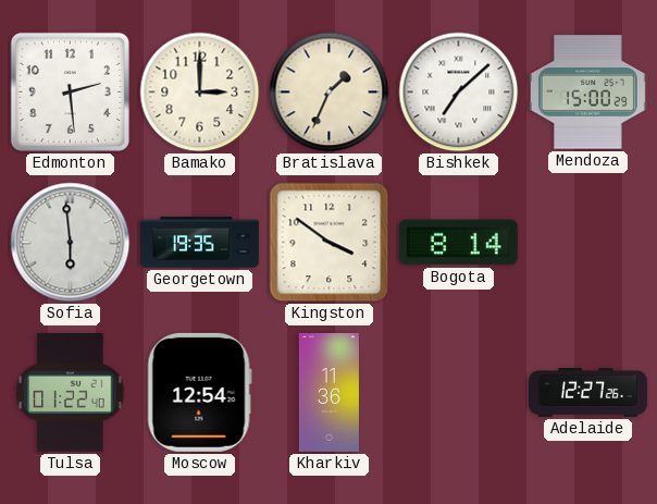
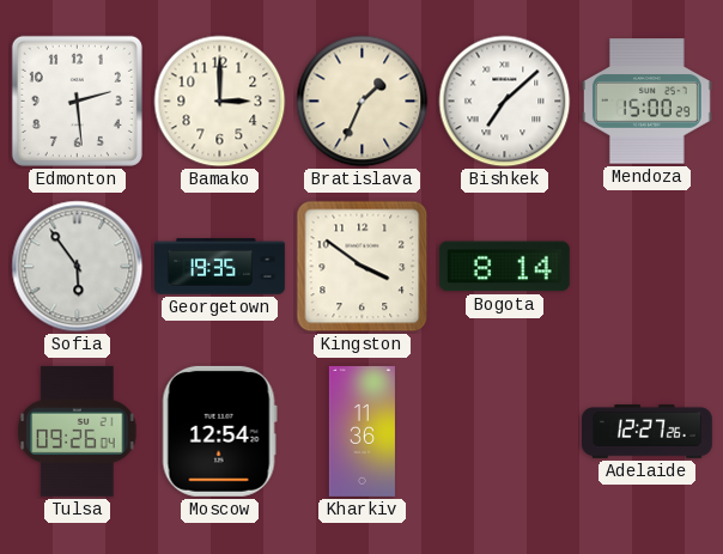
Sofia: 5:59 -> 5:54
Tulsa: 01:22 -> 09:26
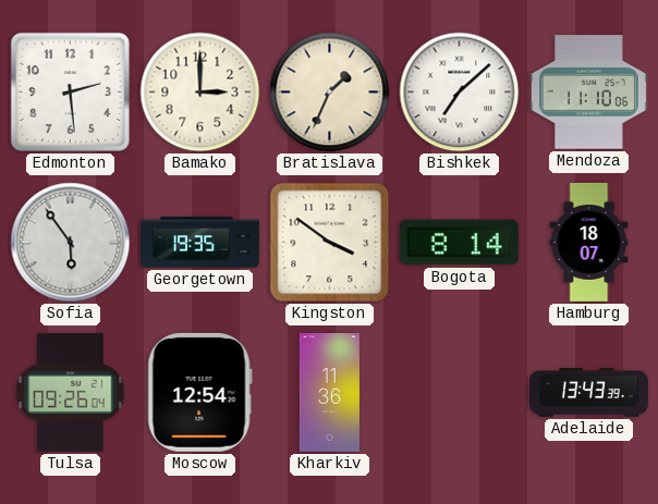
Mendoza: 15:00 -> 11:10
Hamburg: none -> 18:07
Adelaide: 12:27 -> 13:43
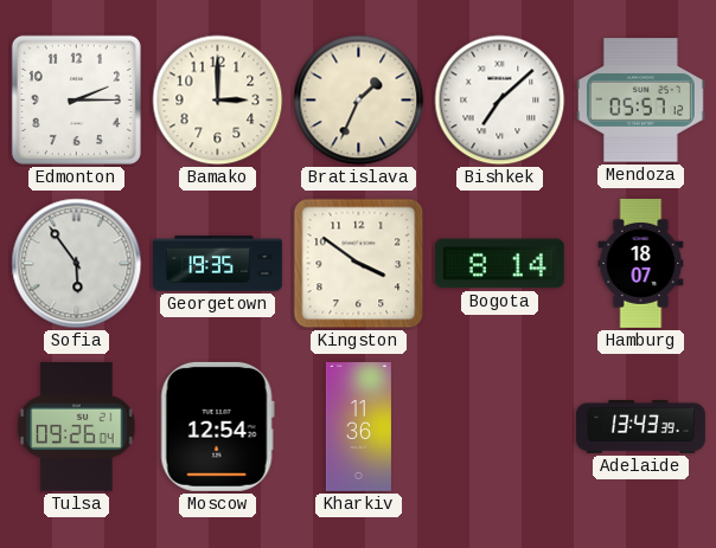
Edmonton: 2:29 -> 2:15
Mendoza: 11:10 -> 05:57
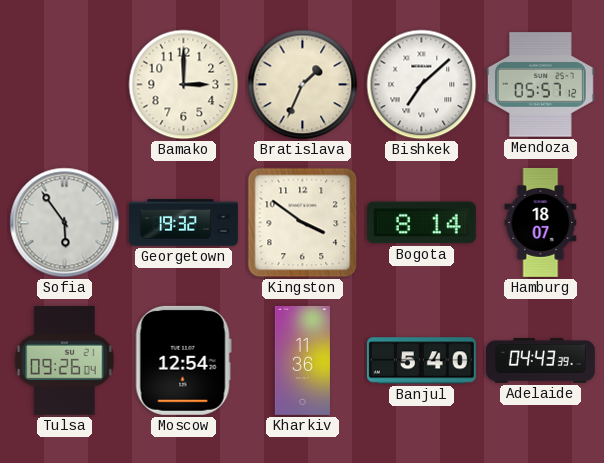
Edmonton: 2:15 -> none
Georgetown: 19:35 -> 19:32
Banjul: none -> 5:40
Adelaide: 13:43 -> 04:43
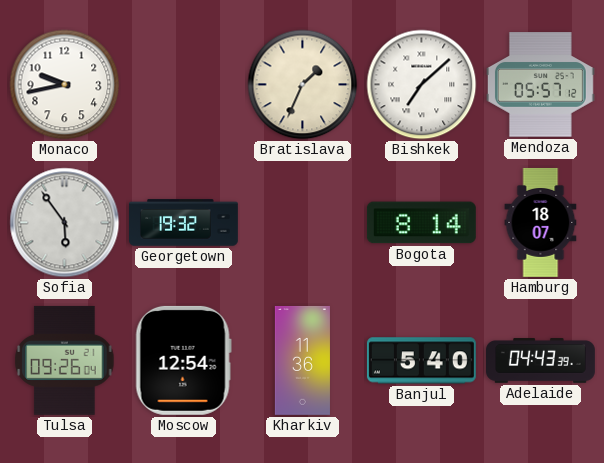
Monaco: none -> 9:43
Bamako: 3:00 -> none
Kingston: 3:51 -> none
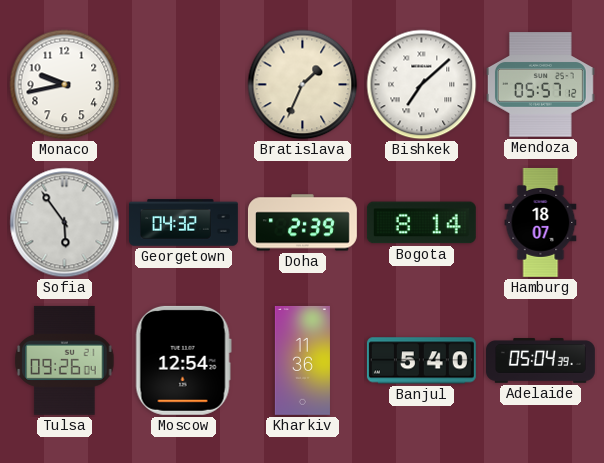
Georgetown: 19:32 -> 04:32
Doha: none -> 2:39
Adelaide: 04:43 -> 05:04
